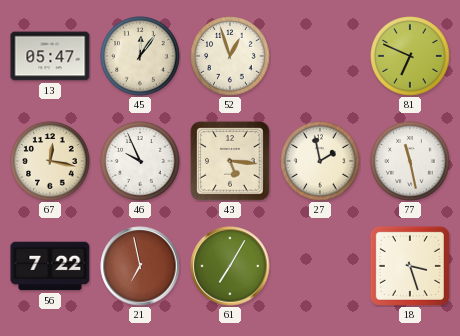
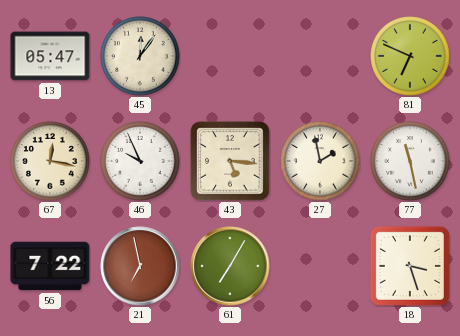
52: 12:57 -> none
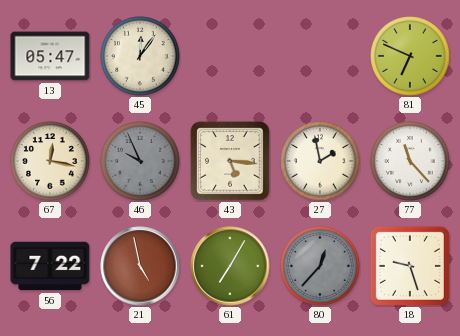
46 dial: white -> grey
77: 11:28 -> 11:23
21: 6:58 -> 4:58
80: none -> 12:37
18: 3:27 -> 9:27
